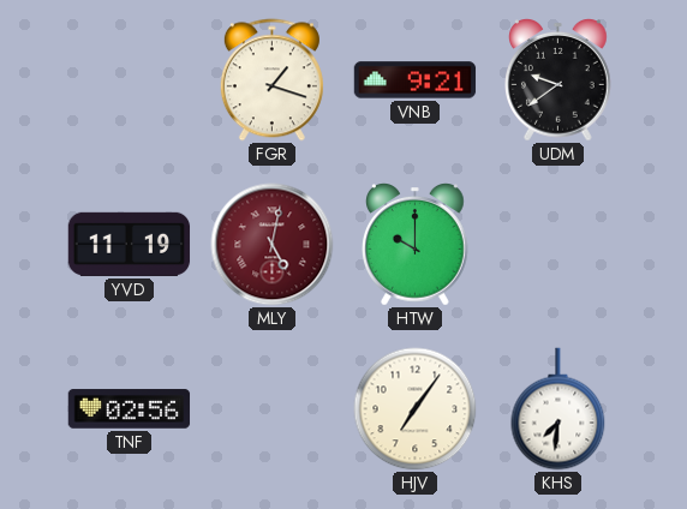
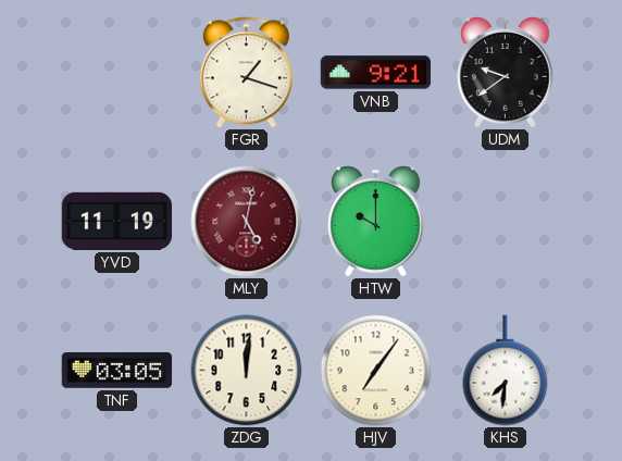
TNF: 02:56 -> 03:05
ZDG: none -> 12:01
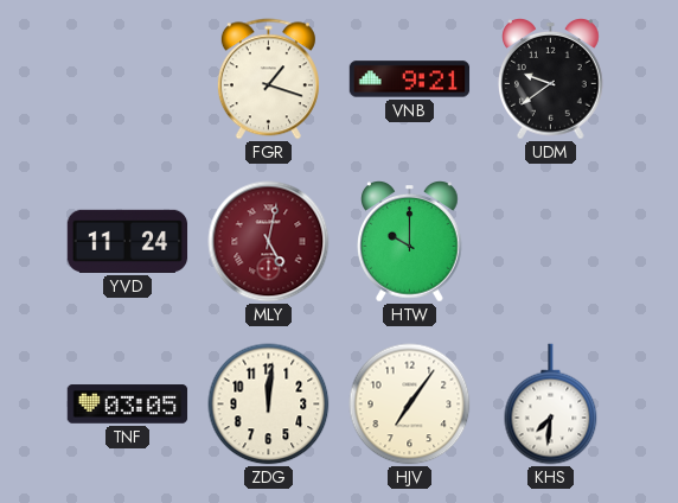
YVD: 11:19 -> 11:24
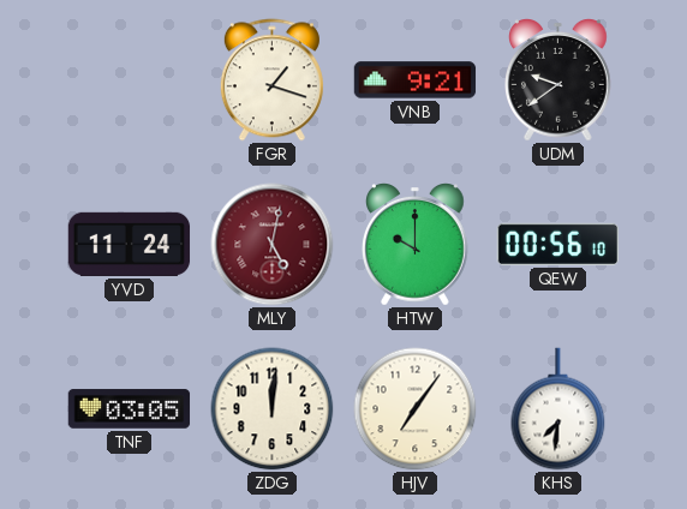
QEW: none -> 00:56
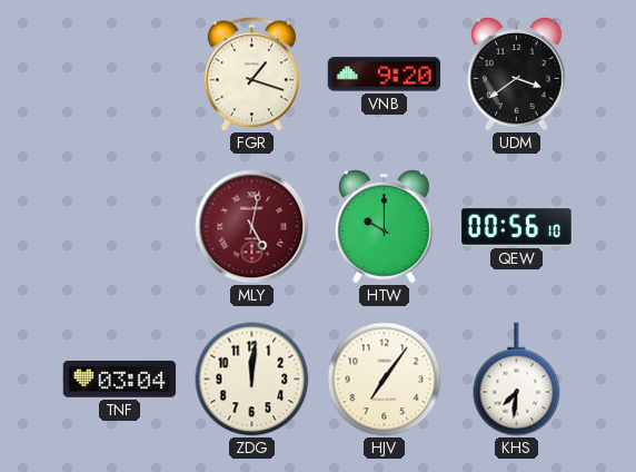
VNB: 9:21 -> 9:20
UDM: 9:39 -> 3:39
YVD: 11:24 -> none
TNF: 03:05 -> 03:04
